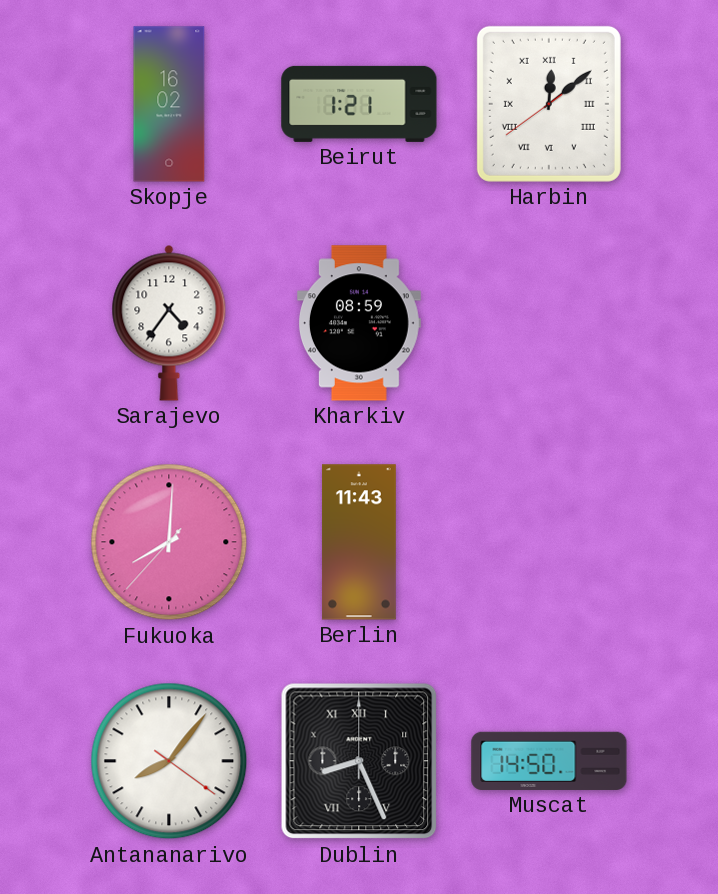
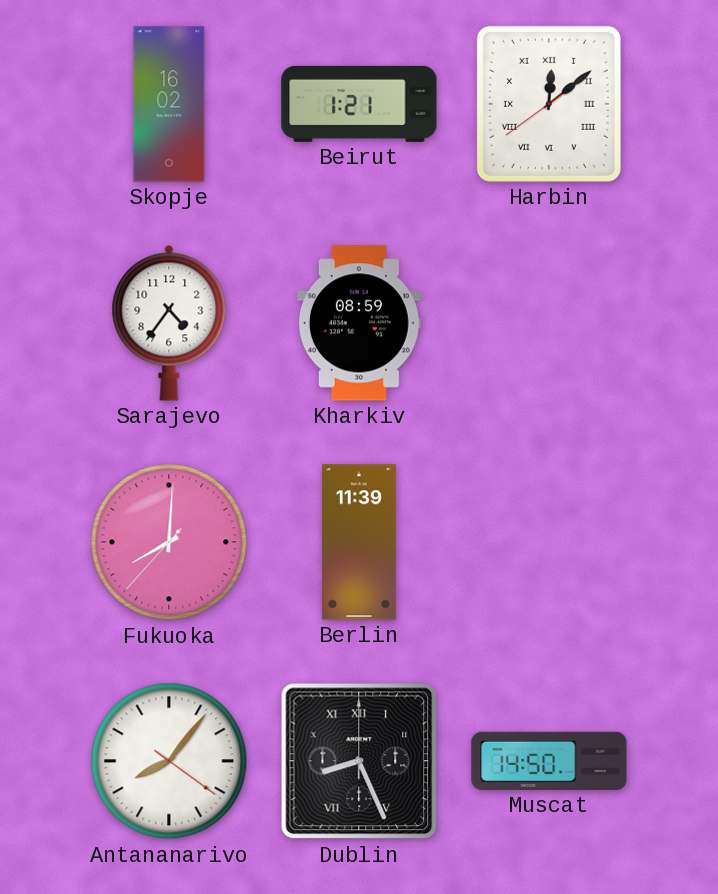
Berlin: 11:43 -> 11:39
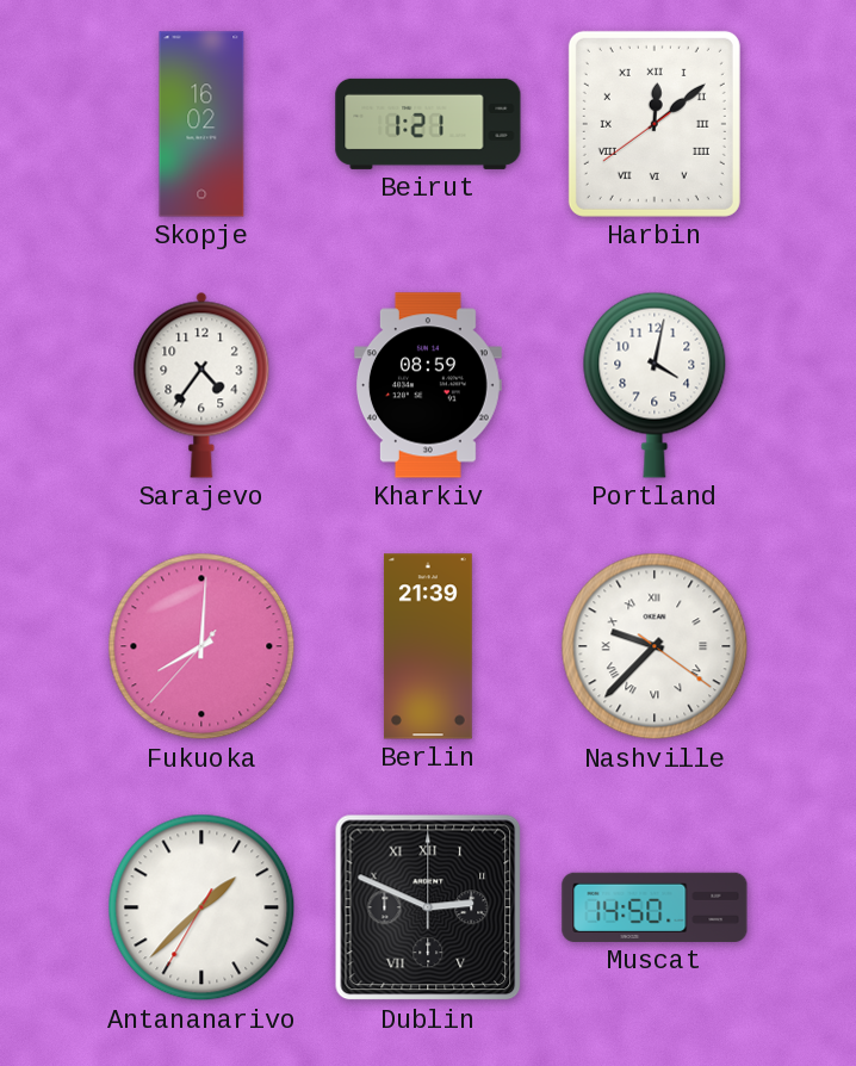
Portland: none -> 4:02
Berlin: 11:39 -> 21:39
Nashville: none -> 9:37
Antananarivo: 8:06 -> 1:37
Dublin: 8:26 -> 2:49
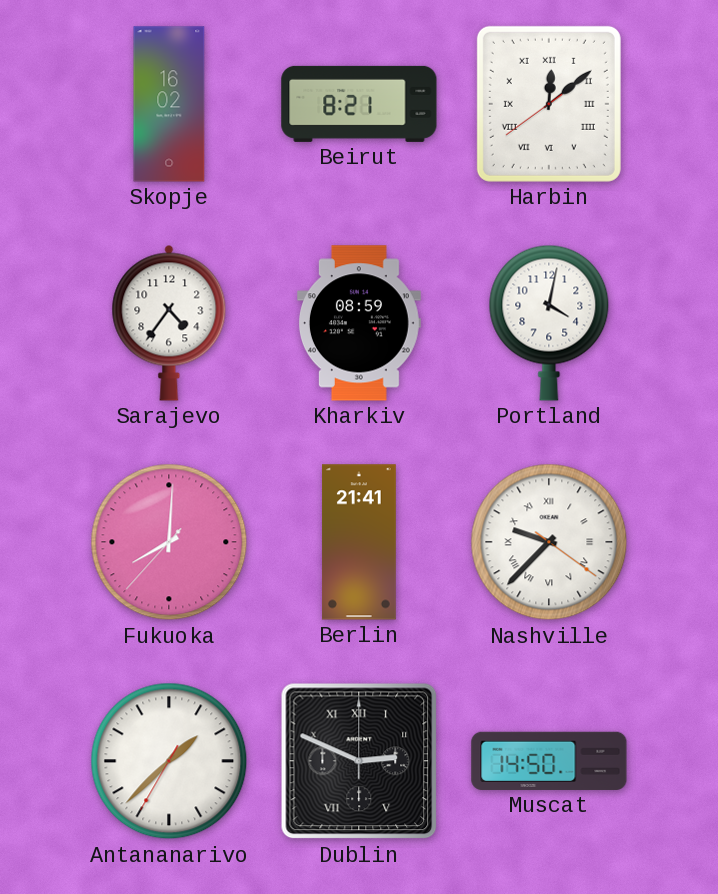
Beirut: 1:21 -> 8:21
Berlin: 21:39 -> 21:41
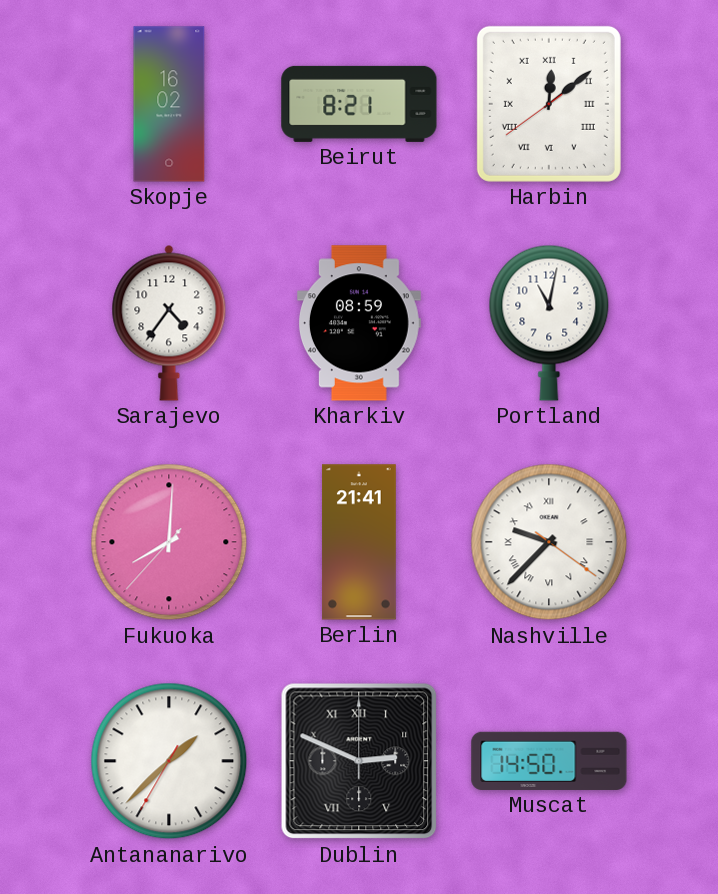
Portland: 4:02 -> 11:02
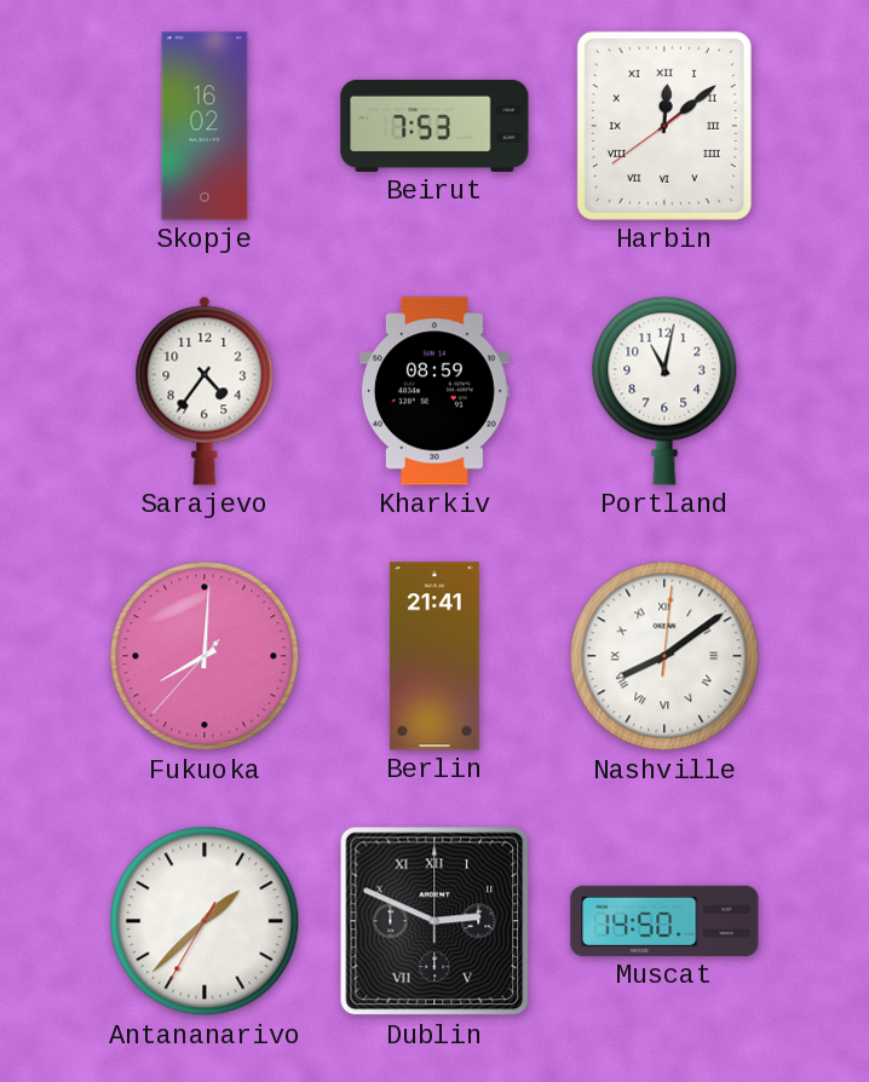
Beirut: 8:21 -> 7:53
Nashville: 9:37 -> 8:09
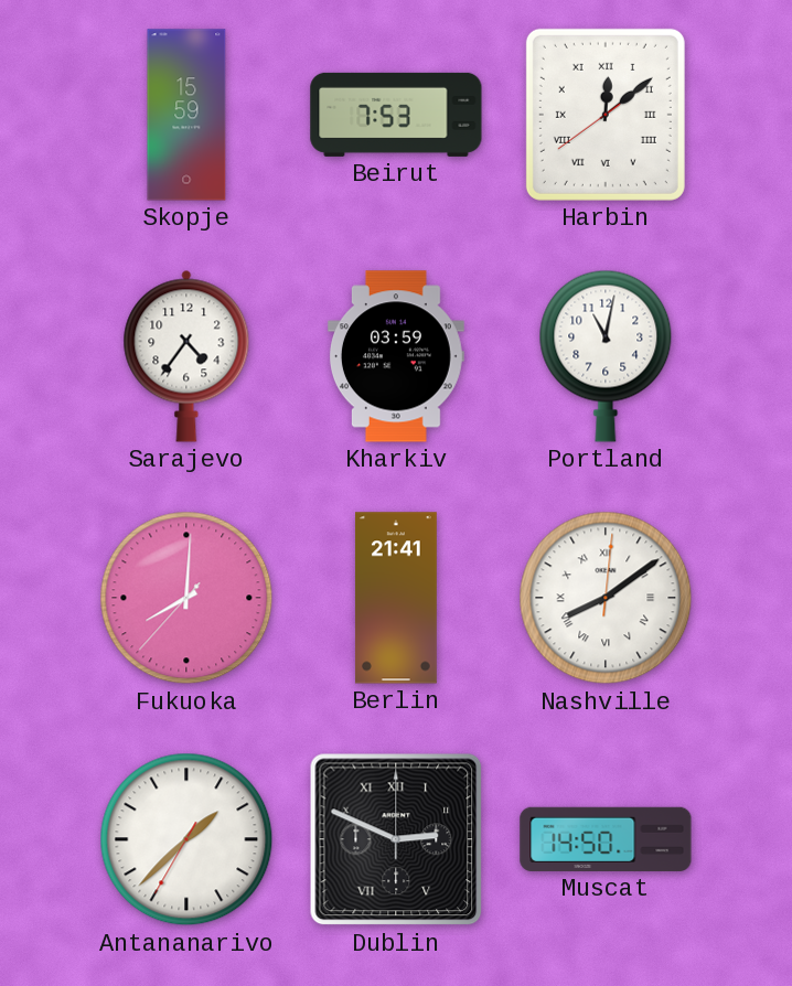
Skopje: 16:02 -> 15:59
Kharkiv: 08:59 -> 03:59
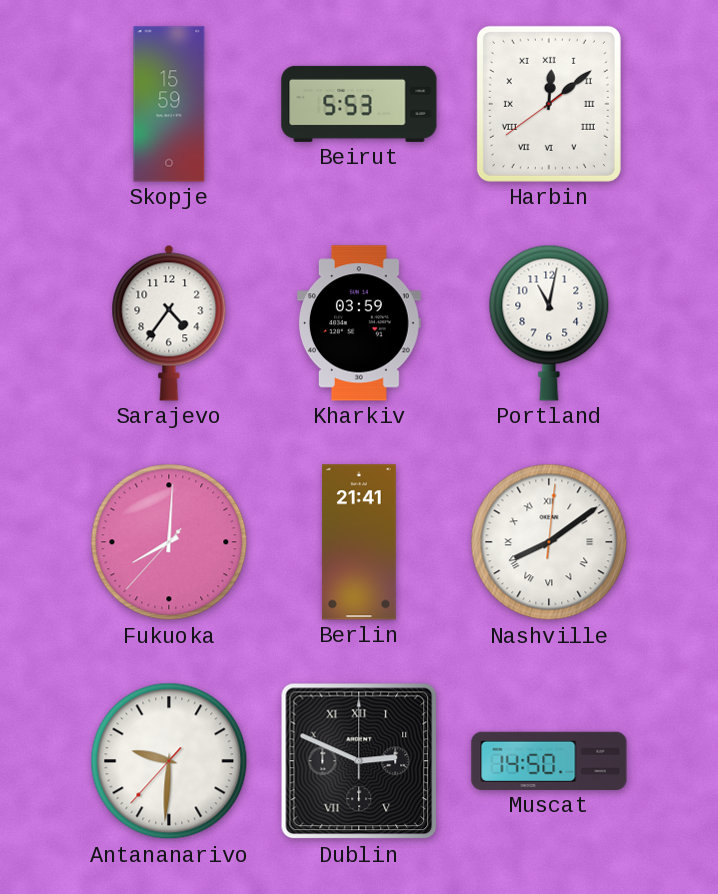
Beirut: 7:53 -> 5:53
Antananarivo: 1:37 -> 9:30
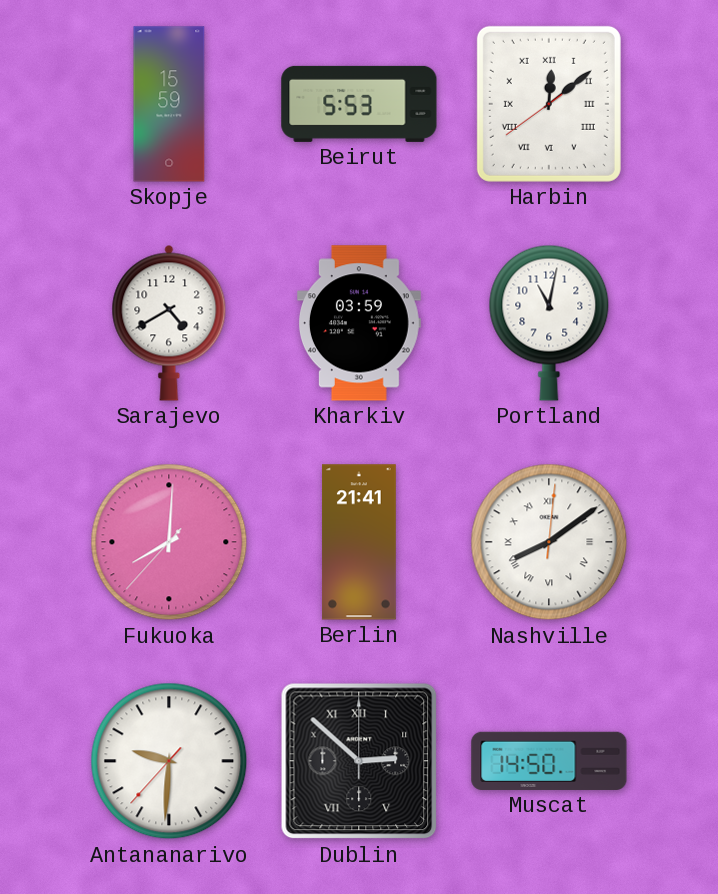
Sarajevo: 4:36 -> 4:40
Dublin: 2:49 -> 2:52
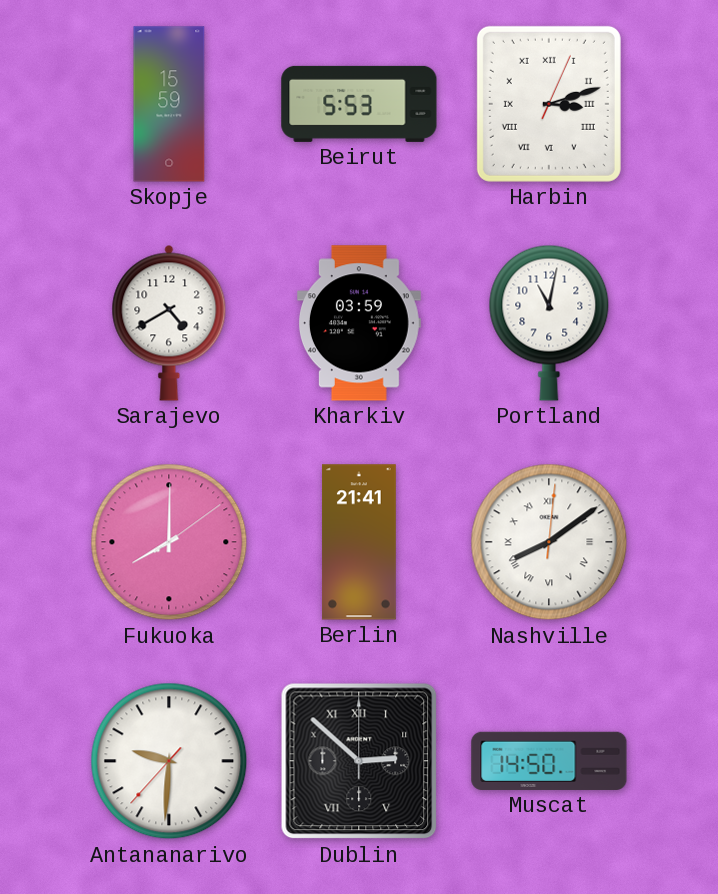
Harbin: 12:08 -> 3:12
Fukuoka: 8:00:37 -> 8:00:09
